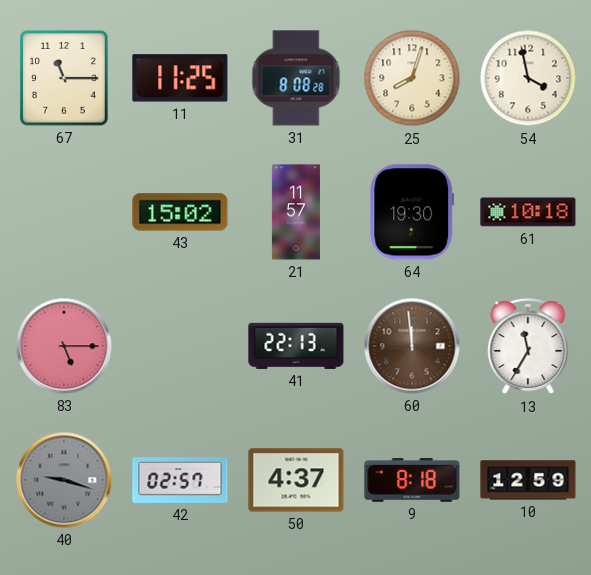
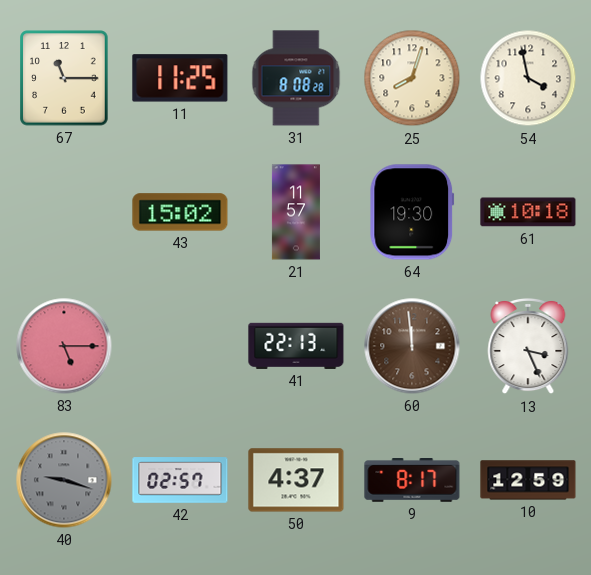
13: 11:35 -> 3:26
9: 8:18 -> 8:17
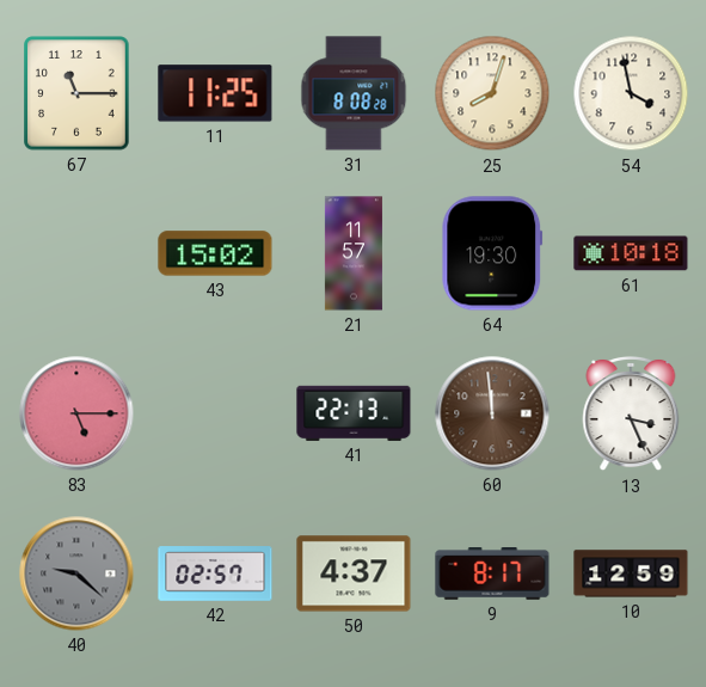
40: 9:18 -> 9:22
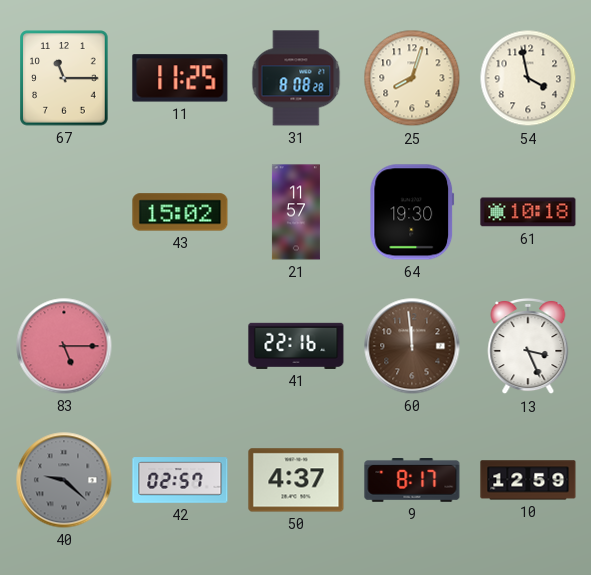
41: 22:13 -> 22:16
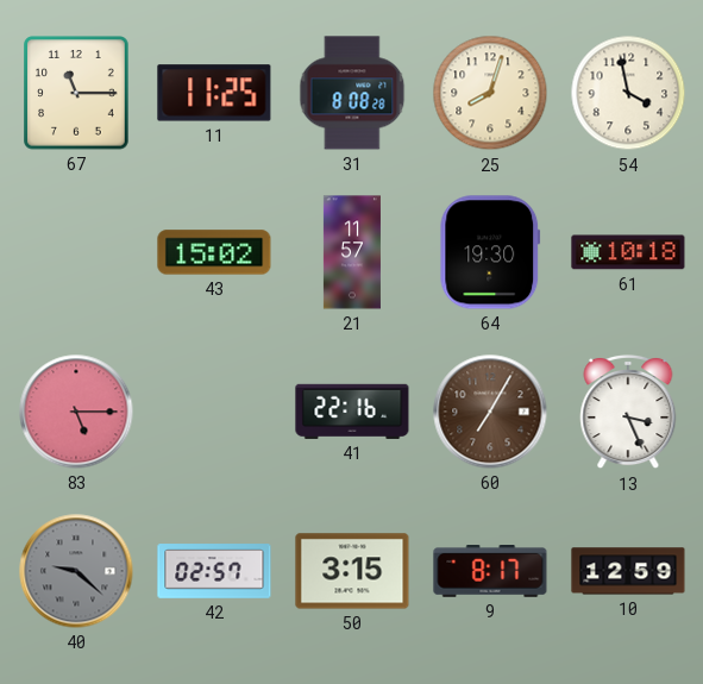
60: 11:59 -> 7:05
50: 4:37 -> 3:15
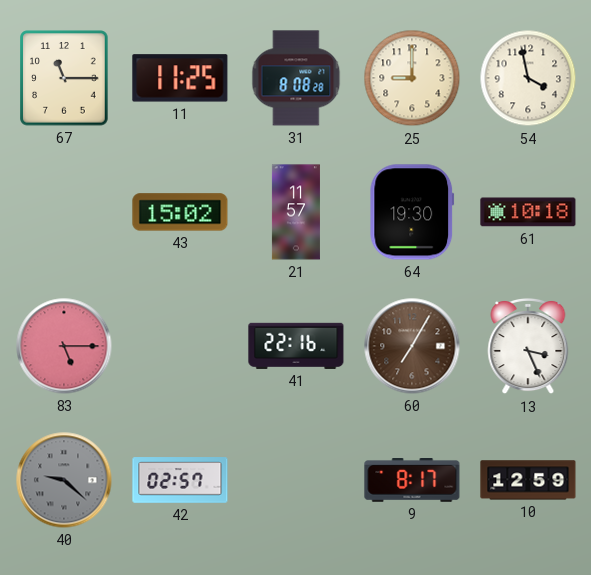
25: 8:03 -> 9:00
50: 3:15 -> none
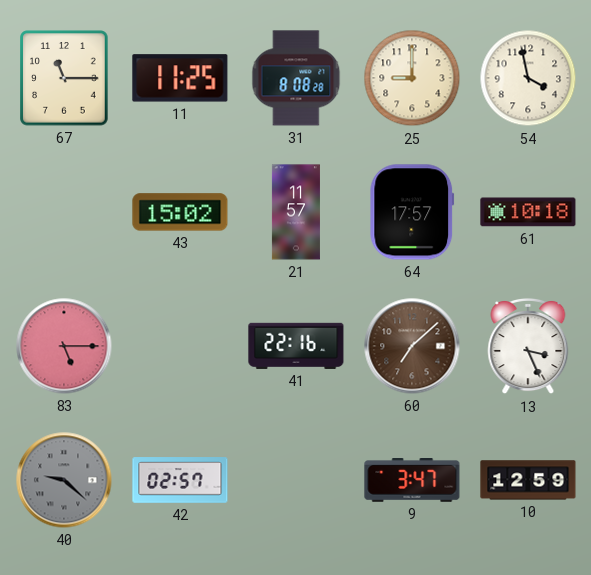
64: 19:30 -> 17:57
60: 7:05 -> 7:08
9: 8:17 -> 3:47
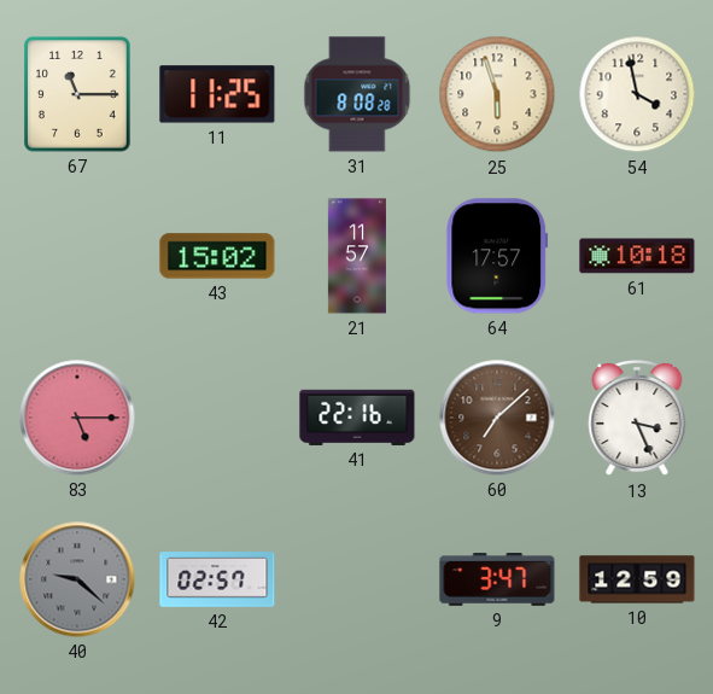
25: 9:00 -> 5:57
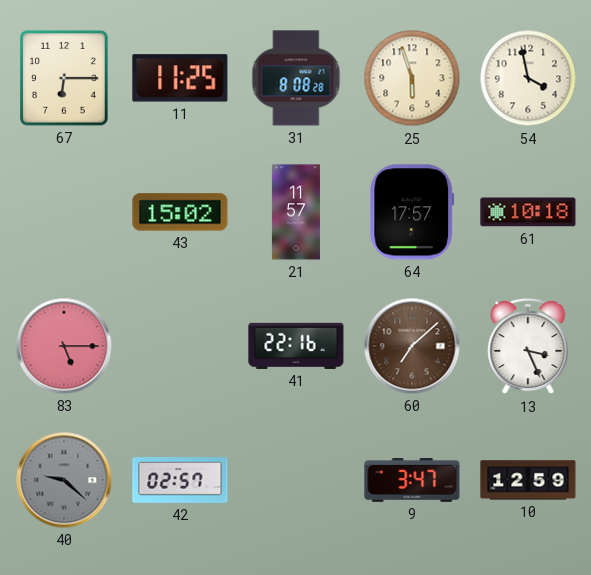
67: 11:15 -> 6:15
